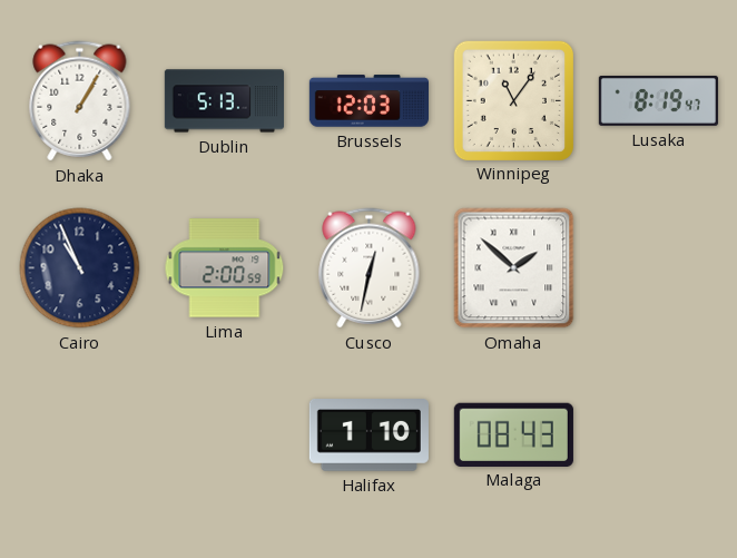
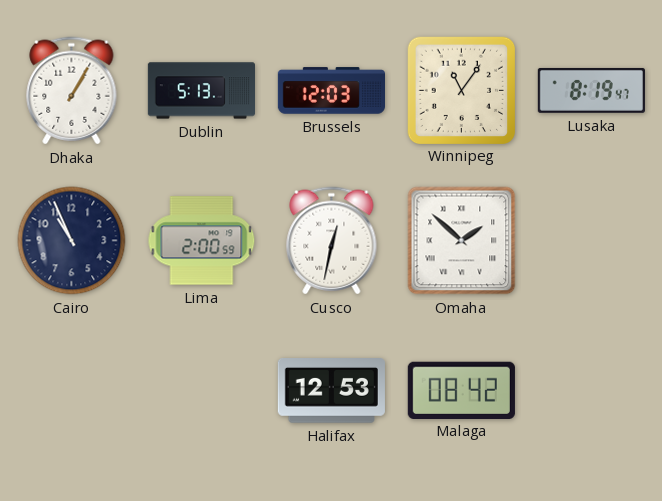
Halifax: 1:10 -> 12:53
Malaga: 08:43 -> 08:42
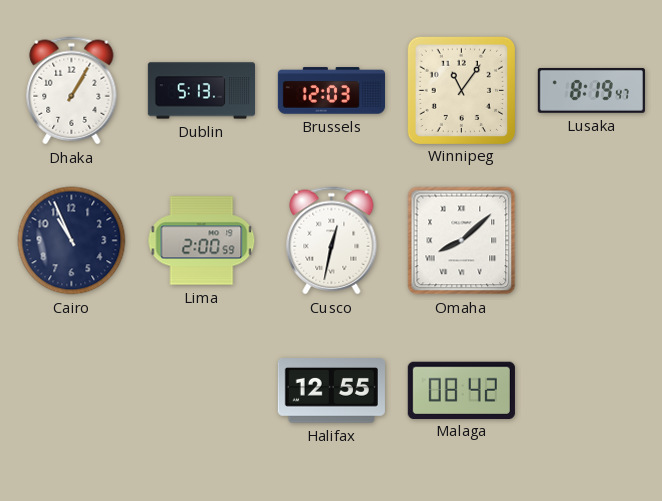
Omaha: 1:52 -> 8:08
Halifax: 12:53 -> 12:55
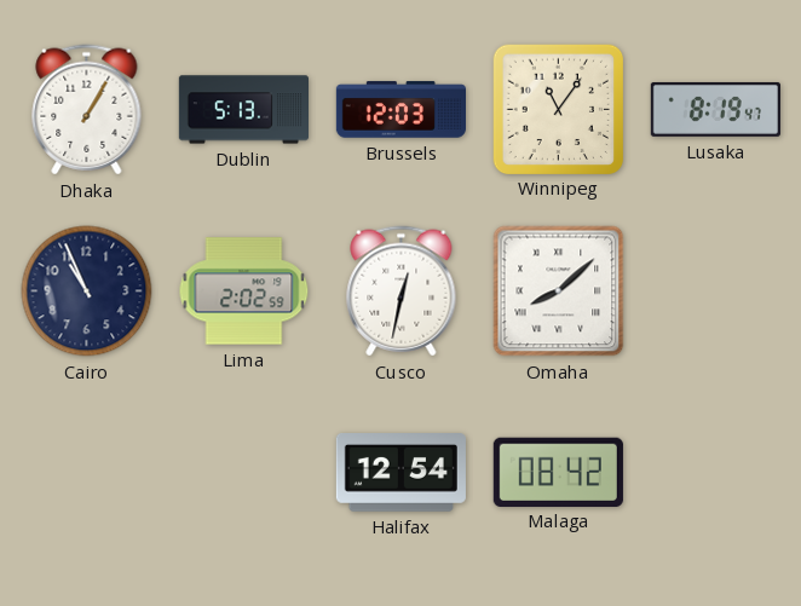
Lima: 2:00 -> 2:02
Halifax: 12:55 -> 12:54
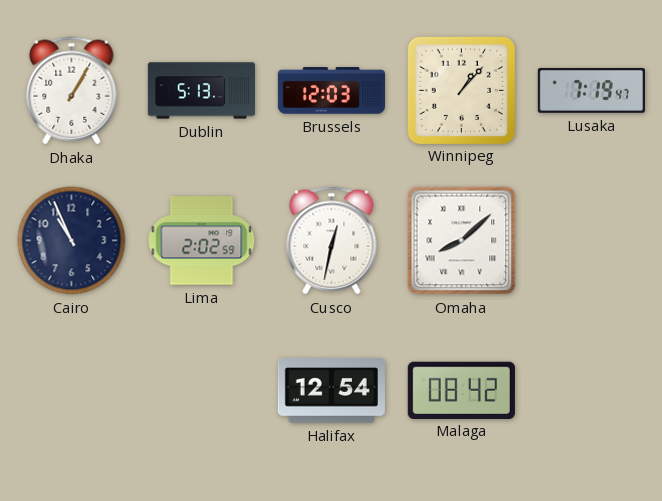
Winnipeg: 11:06 -> 1:07
Lusaka: 8:19 -> 7:19
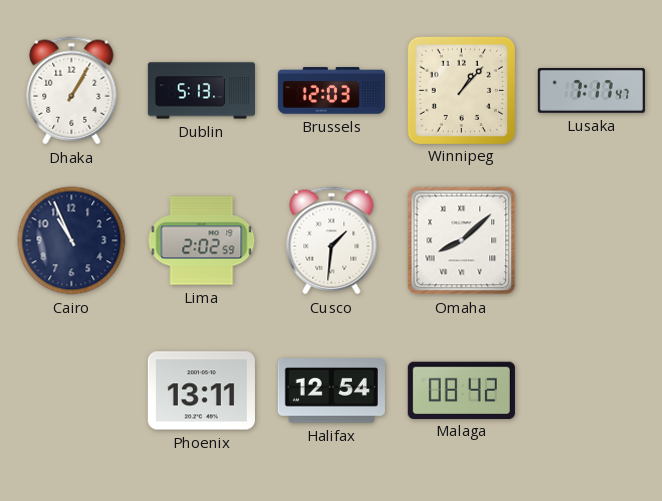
Lusaka: 7:19 -> 7:17
Cusco: 12:32 -> 1:31
Phoenix: none -> 13:11
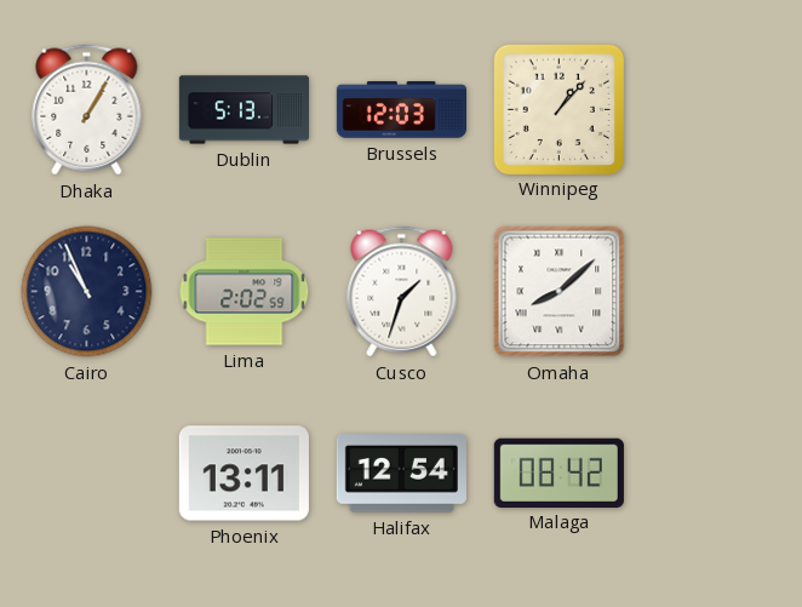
Lusaka: 7:17 -> none
Cusco: 1:31 -> 1:33
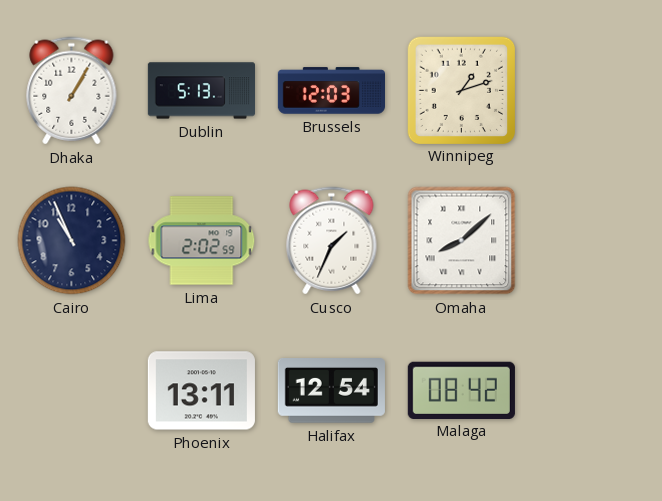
Winnipeg: 1:07 -> 1:12
Cusco: 1:33 -> 1:34
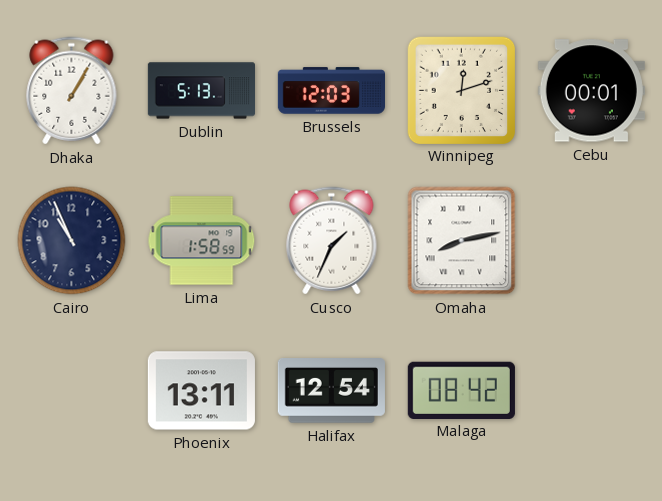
Winnipeg: 1:12 -> 12:12
Cebu: none -> 00:01
Lima: 2:02 -> 1:58
Omaha: 8:08 -> 8:13
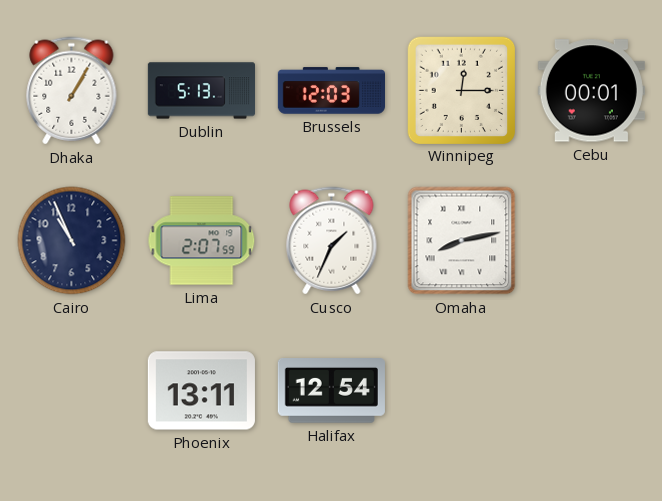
Winnipeg: 12:12 -> 12:15
Lima: 1:58 -> 2:07
Malaga: 08:42 -> none
